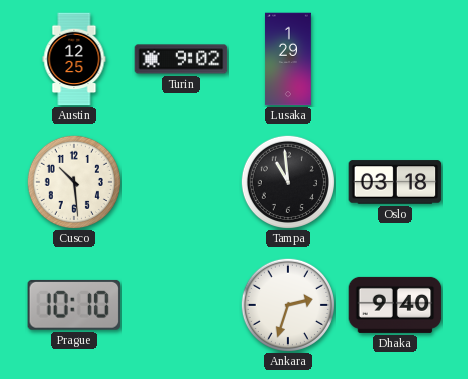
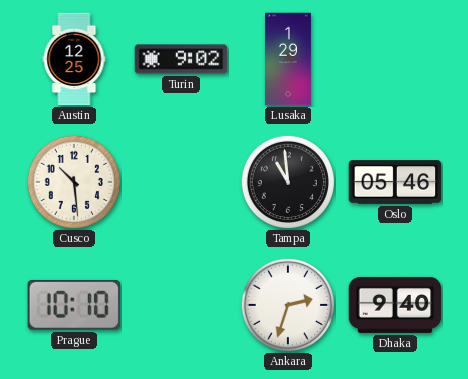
Oslo: 03:18 -> 05:46
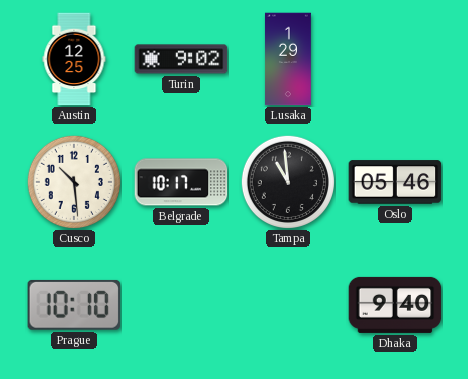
Belgrade: none -> 10:17
Ankara: 2:33 -> none
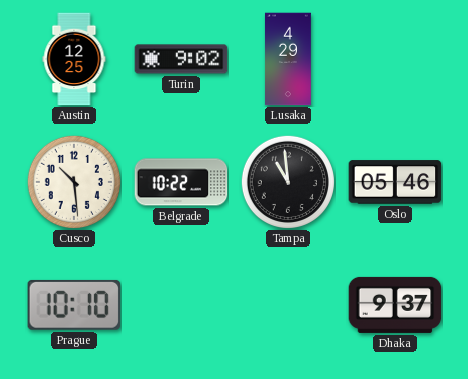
Lusaka: 1:29 -> 4:29
Belgrade: 10:17 -> 10:22
Dhaka: 9:40 -> 9:37
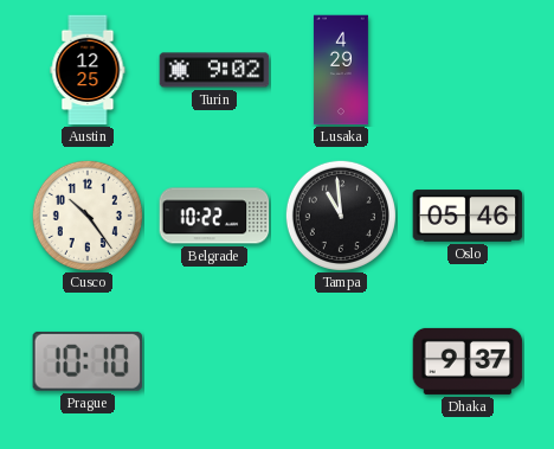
Cusco: 10:29 -> 10:24
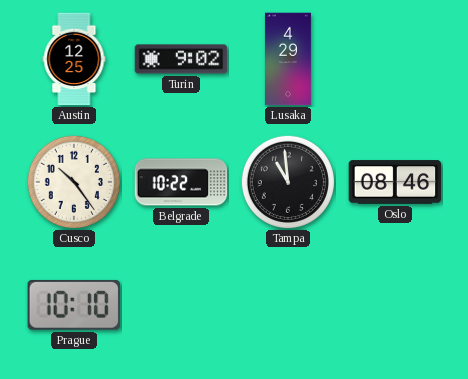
Oslo: 05:46 -> 08:46
Dhaka: 9:37 -> none
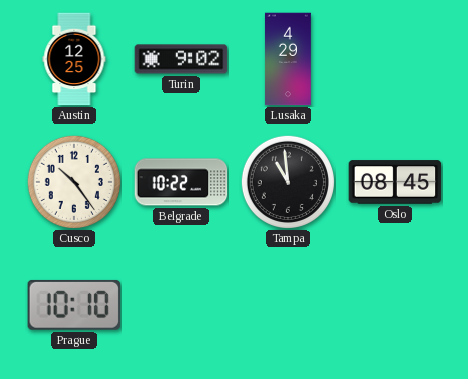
Oslo: 08:46 -> 08:45
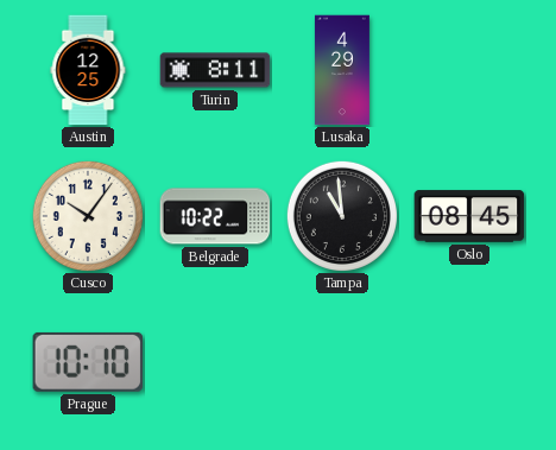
Turin: 9:02 -> 8:11
Cusco: 10:24 -> 10:06
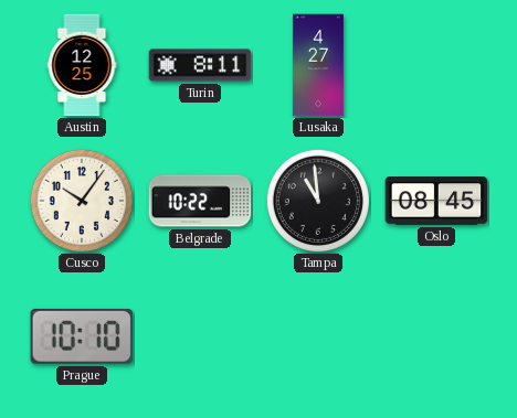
Lusaka: 4:29 -> 4:27
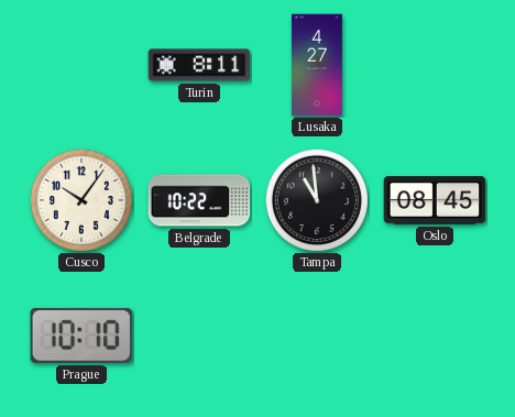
Austin: 12:25 -> none
